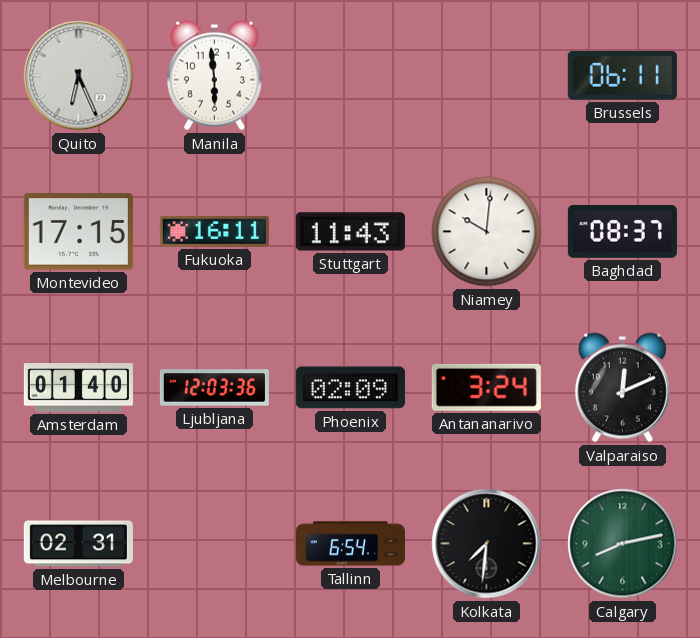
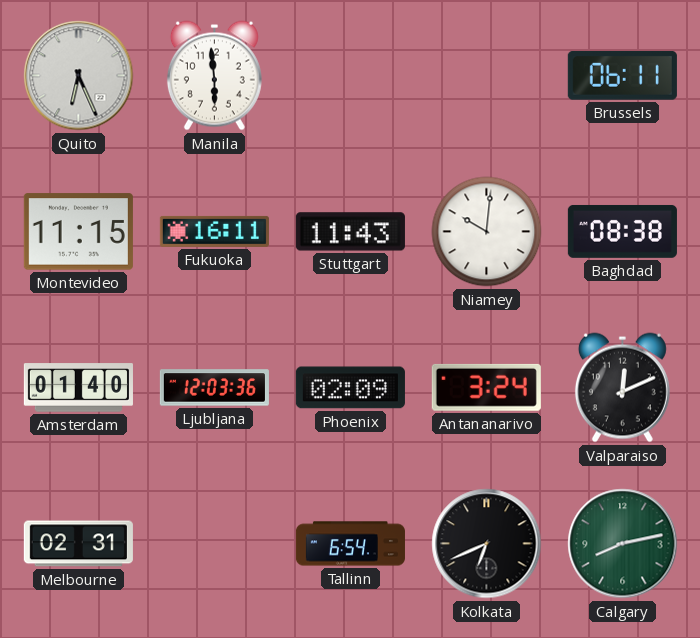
Montevideo: 17:15 -> 11:15
Baghdad: 08:37 -> 08:38
Kolkata: 7:31 -> 6:41
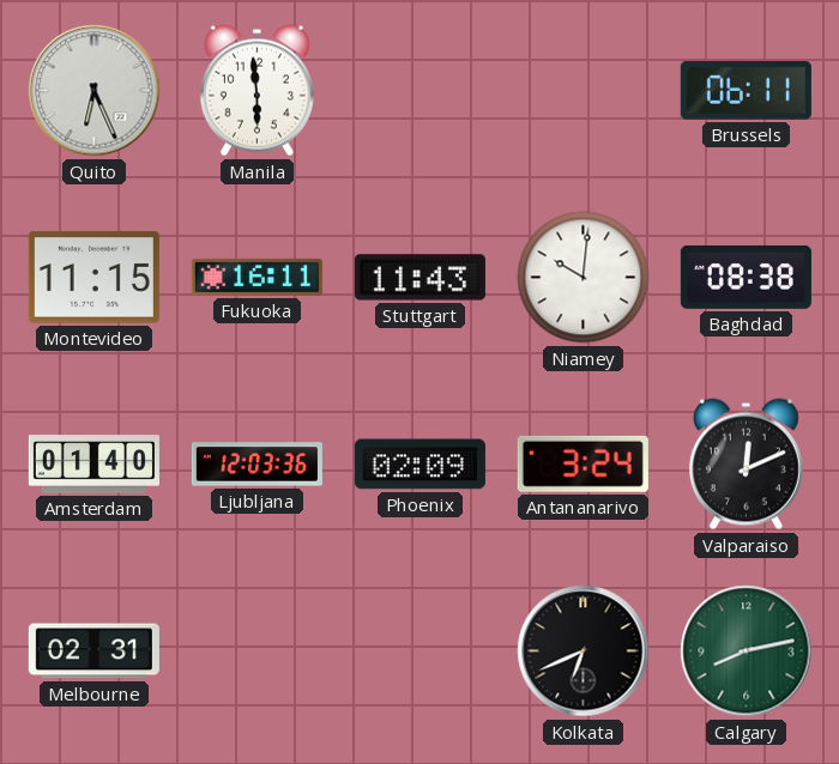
Tallinn: 6:54 -> none
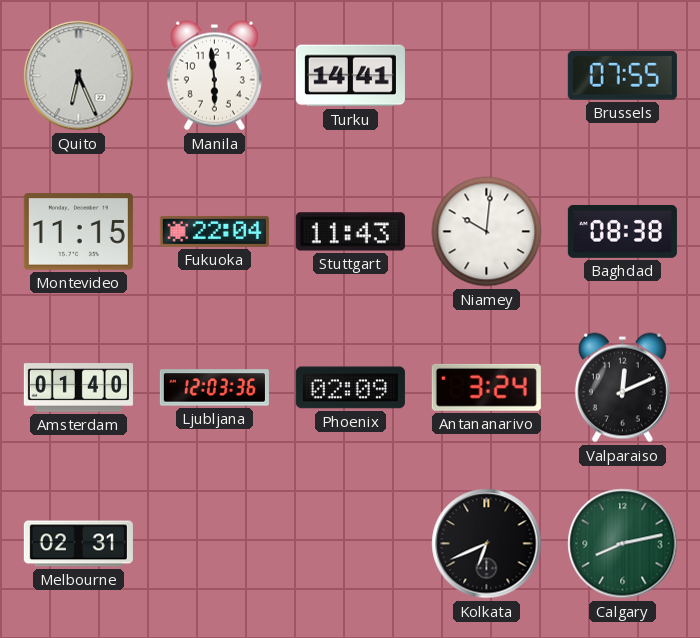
Turku: none -> 14:41
Brussels: 06:11 -> 07:55
Fukuoka: 16:11 -> 22:04
